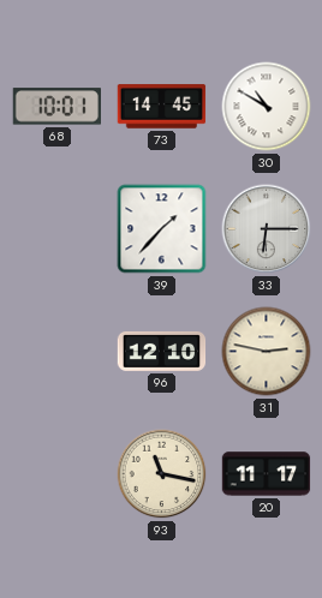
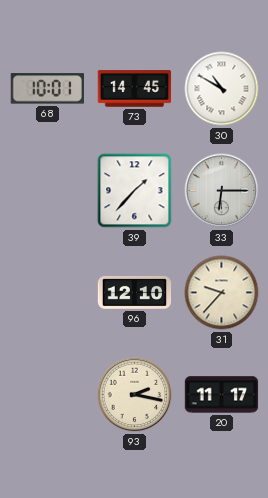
31: 2:47 -> 9:37
93: 11:17 -> 2:17
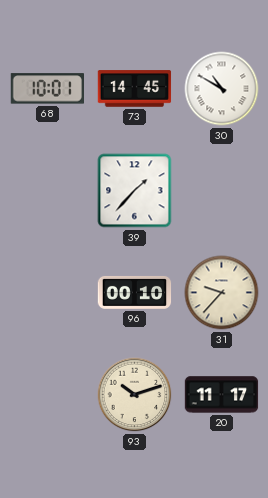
33: 6:15 -> none
96: 12:10 -> 00:10
93: 2:17 -> 10:12
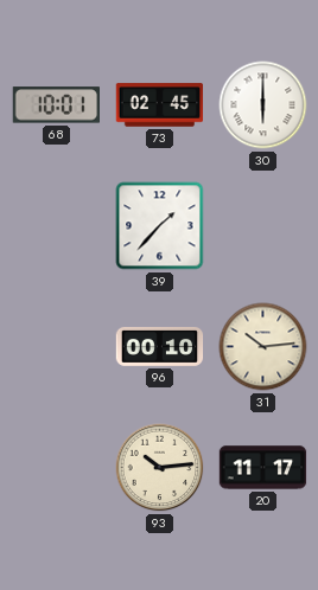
73: 14:45 -> 02:45
30: 10:50 -> 6:00
31: 9:37 -> 10:14
93: 10:12 -> 10:14
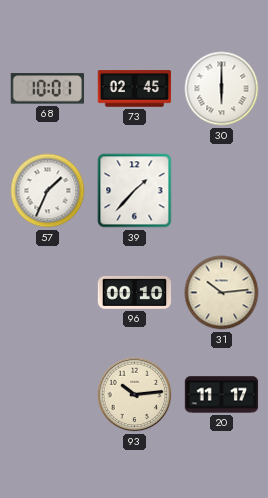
57: none -> 1:34
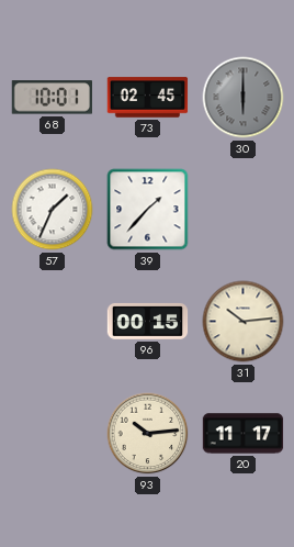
30 dial: white -> grey
96: 00:10 -> 00:15
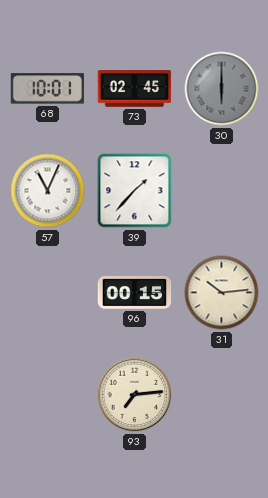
57: 1:34 -> 11:04
93: 10:14 -> 7:14
20: 11:17 -> none
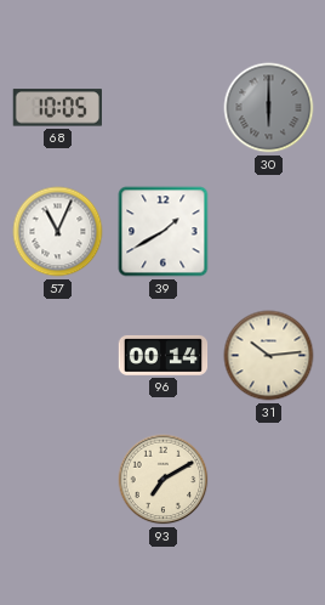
68: 10:01 -> 10:05
73: 02:45 -> none
39: 1:37 -> 1:40
96: 00:15 -> 00:14
93: 7:14 -> 7:10
